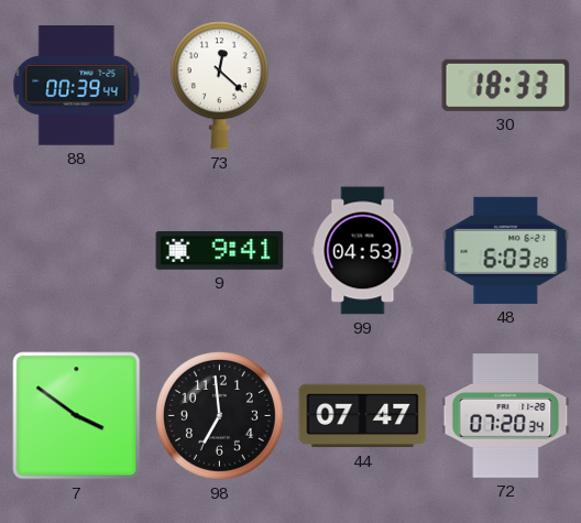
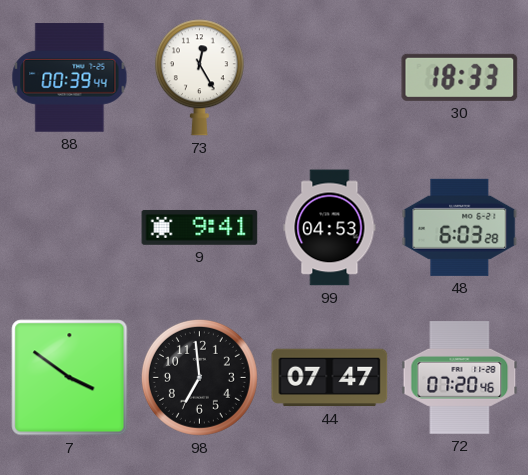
73: 12:22 -> 12:25
72: 07:20:34 -> 07:20:46
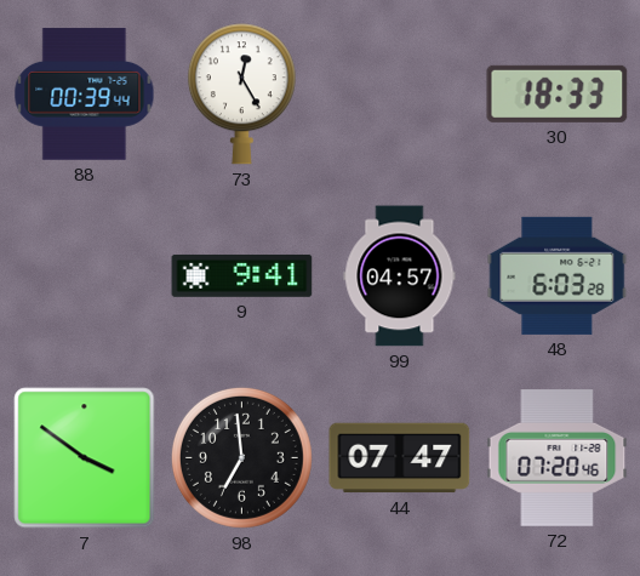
99: 04:53 -> 04:57
